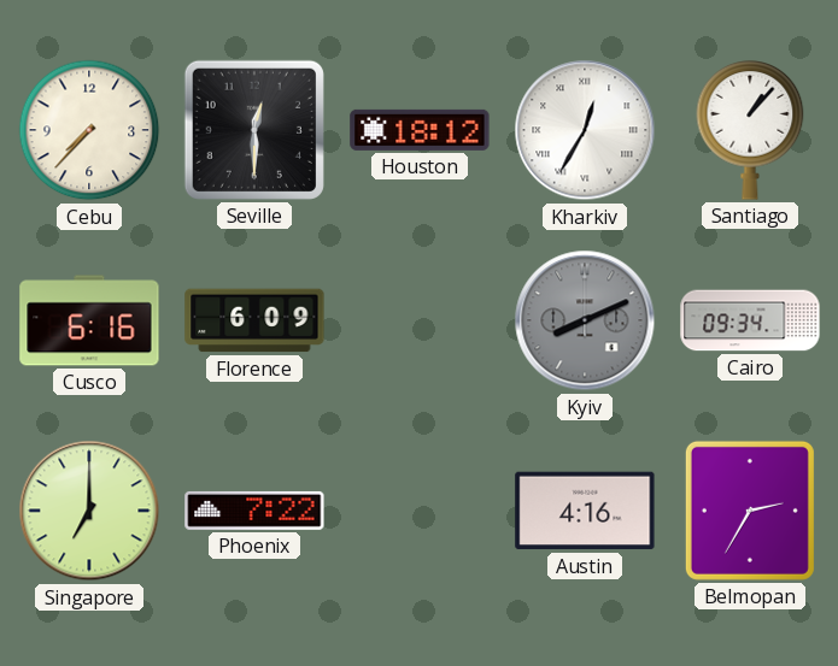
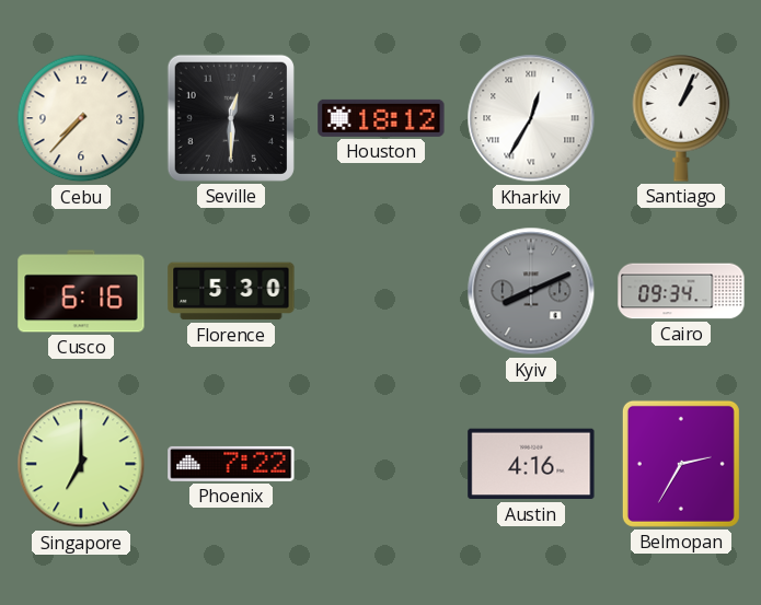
Santiago: 1:07 -> 1:04
Florence: 6:09 -> 5:30
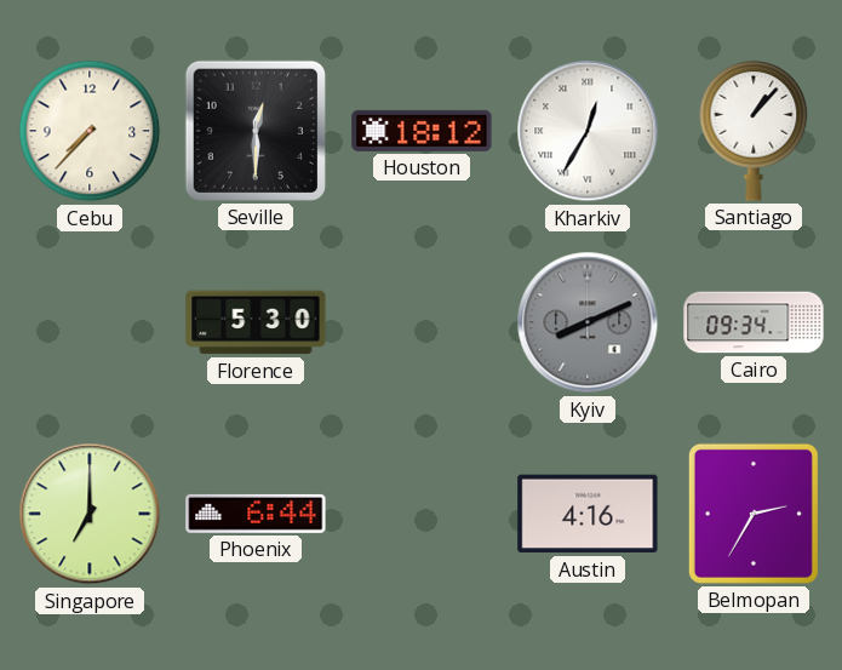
Santiago: 1:04 -> 1:07
Cusco: 6:16 -> none
Phoenix: 7:22 -> 6:44
